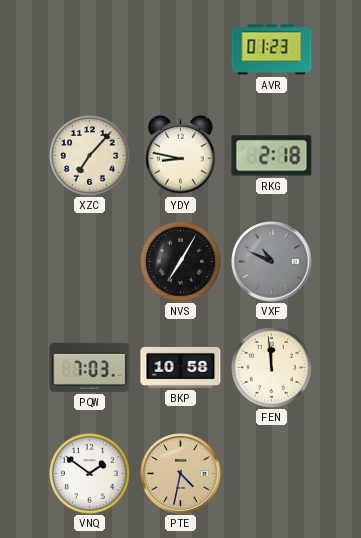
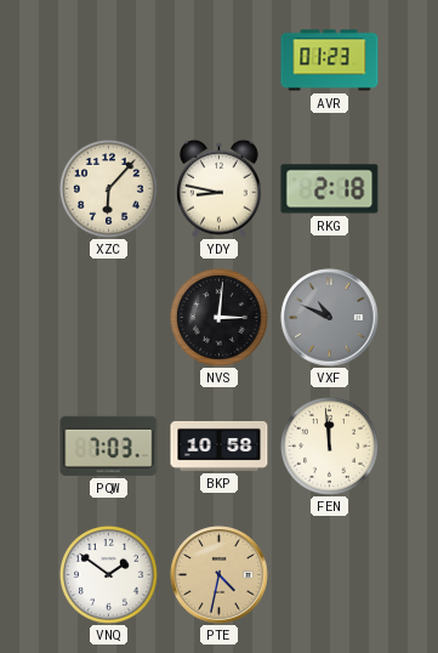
XZC: 7:07 -> 6:07
NVS: 7:05 -> 3:01
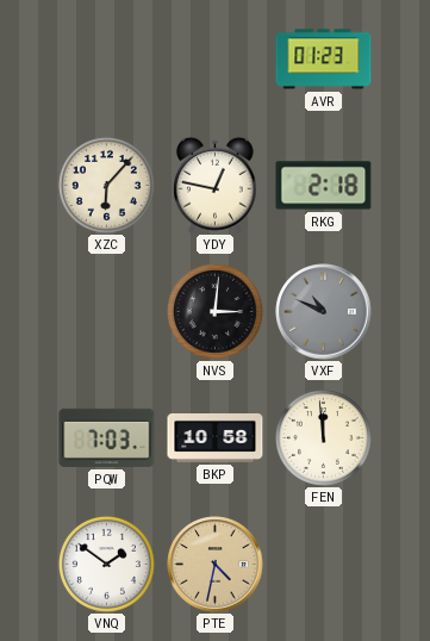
YDY: 8:47 -> 12:47
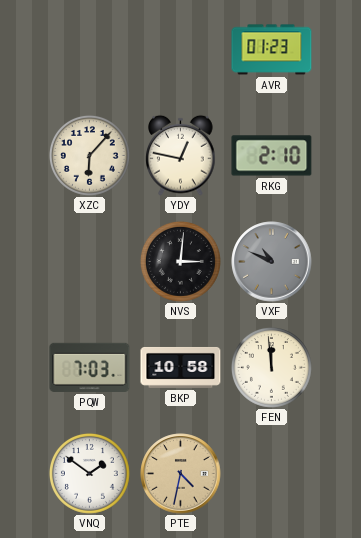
RKG: 2:18 -> 2:10
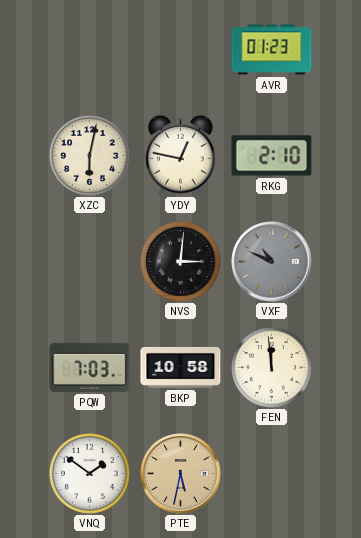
XZC: 6:07 -> 6:02
PTE: 4:32 -> 5:32
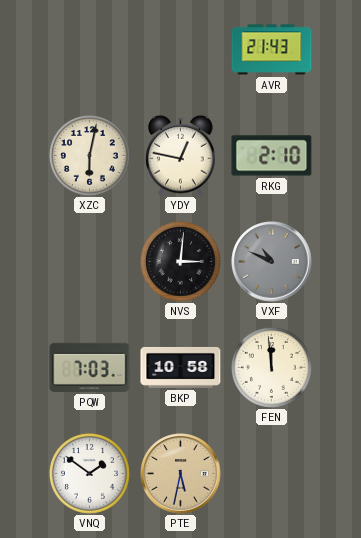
AVR: 01:23 -> 21:43
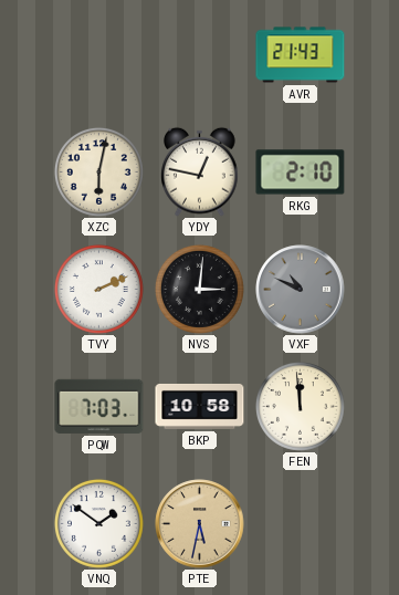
TVY: none -> 2:11
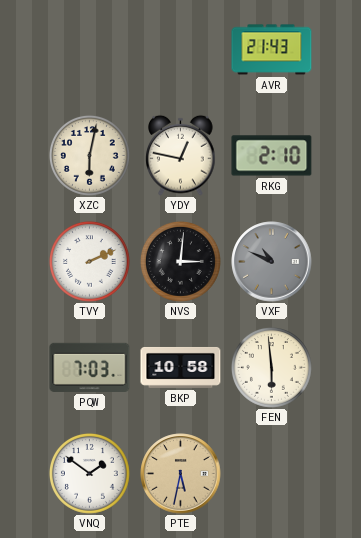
FEN: 11:59 -> 5:59
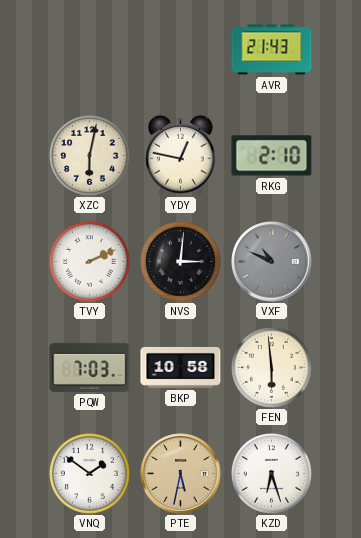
KZD: none -> 6:27
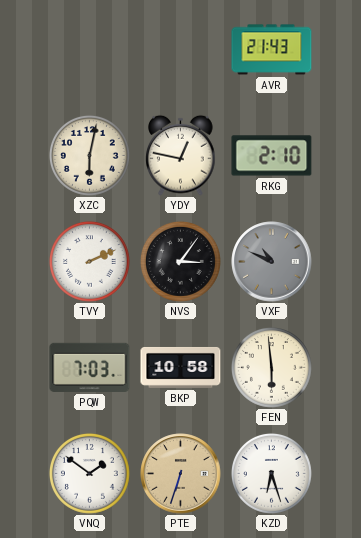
NVS: 3:01 -> 3:06
PTE: 5:32 -> 6:33
